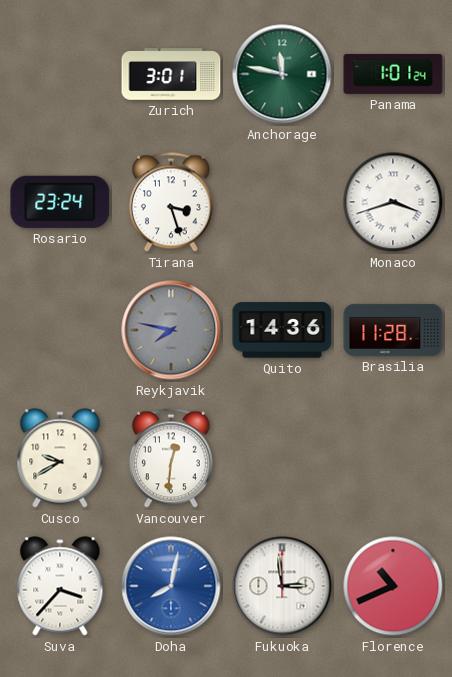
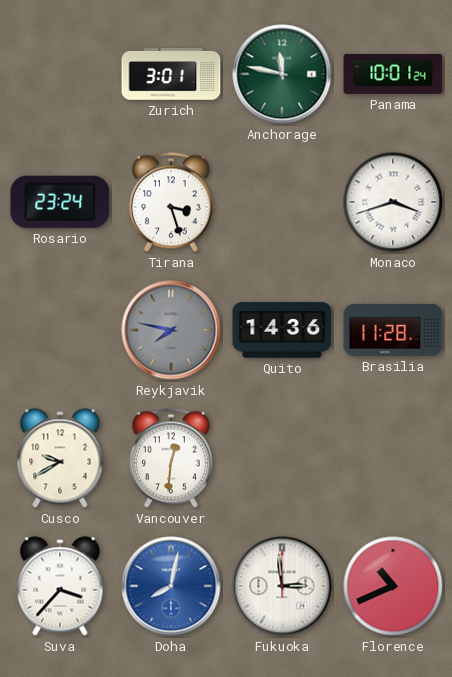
Panama: 1:01 -> 10:01
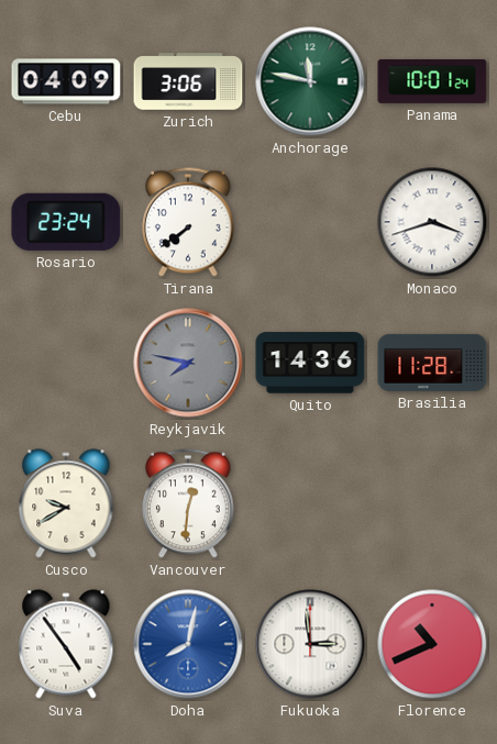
Cebu: none -> 04:09
Zurich: 3:01 -> 3:06
Tirana: 3:27 -> 7:39
Suva: 3:37 -> 4:54
